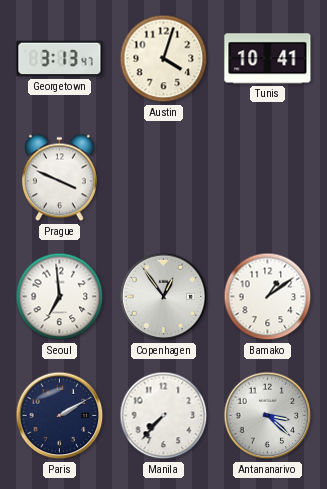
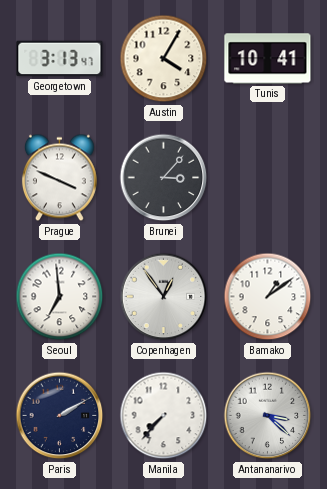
Austin: 4:03 -> 4:05
Brunei: none -> 3:07
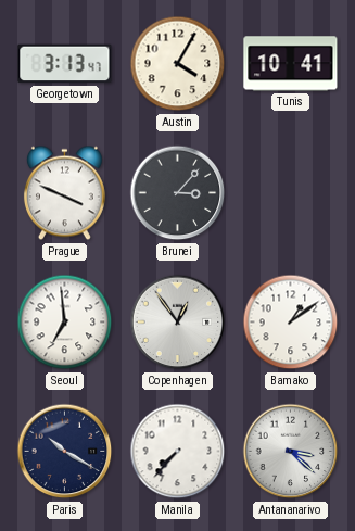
Paris: 2:10 -> 10:20
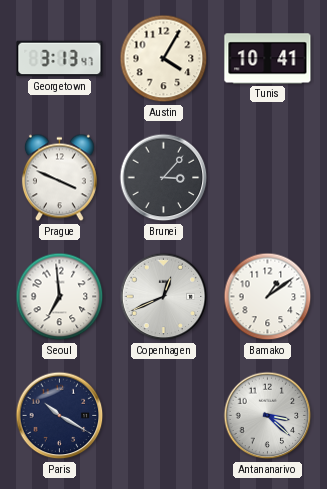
Copenhagen: 12:54 -> 12:41
Manila: 7:37 -> none
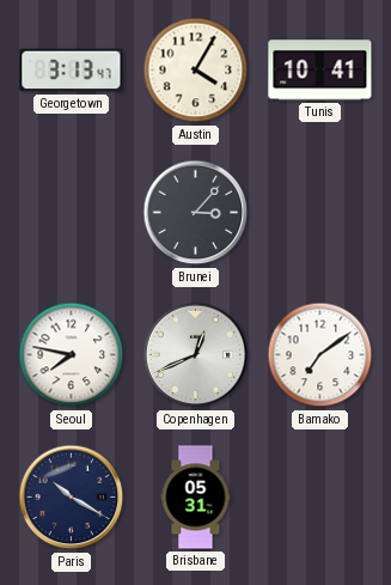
Prague: 3:49 -> none
Seoul: 6:59 -> 7:47
Bamako: 1:09 -> 7:09
Brisbane: none -> 05:31
Antananarivo: 3:22 -> none
